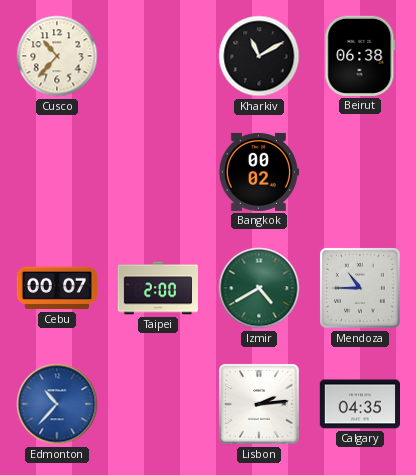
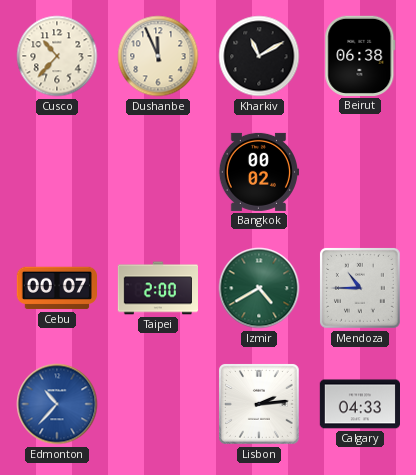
Dushanbe: none -> 11:56
Calgary: 04:35 -> 04:33
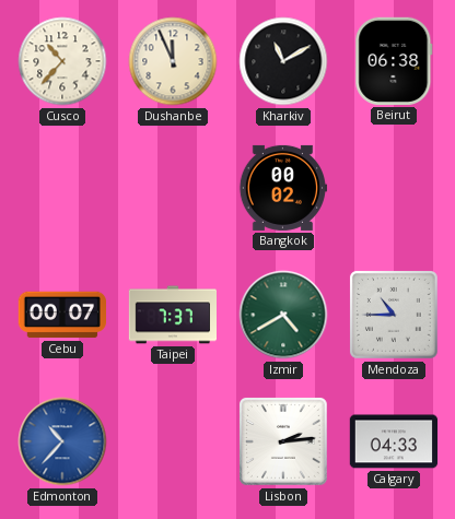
Taipei: 2:00 -> 7:37
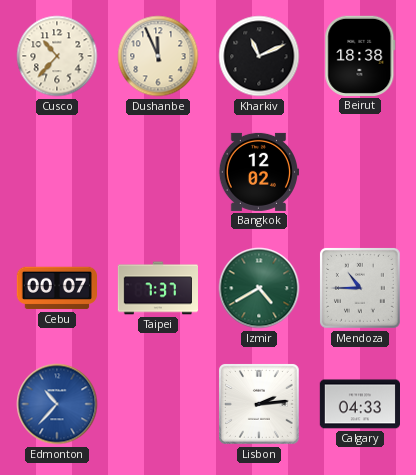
Kharkiv: 11:10 -> 11:11
Beirut: 06:38 -> 18:38
Bangkok: 00:02 -> 12:02
